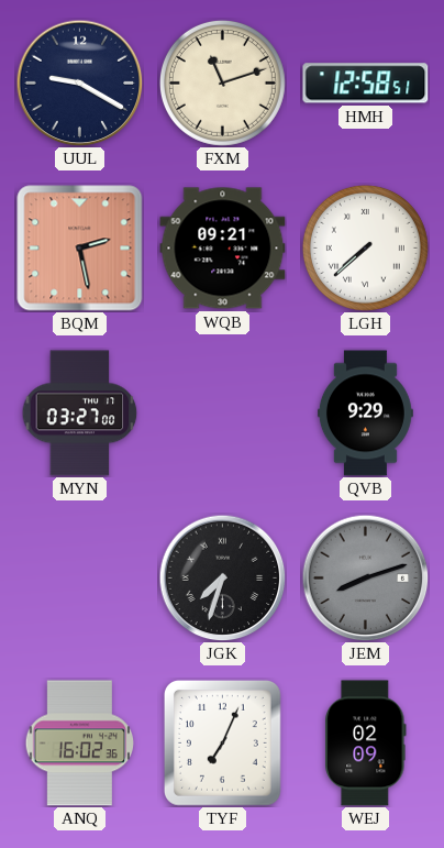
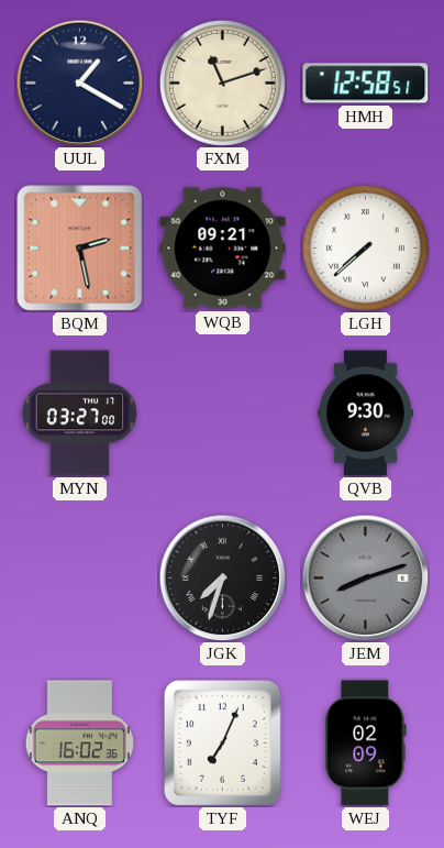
UUL: 9:20 -> 1:20
QVB: 9:29 -> 9:30
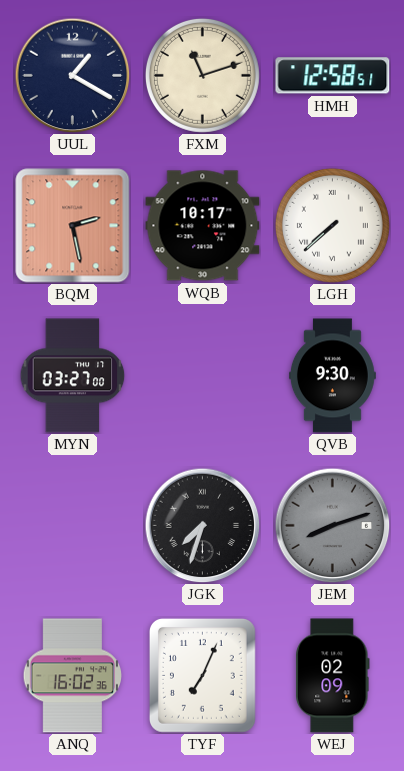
WQB: 09:21 -> 10:17
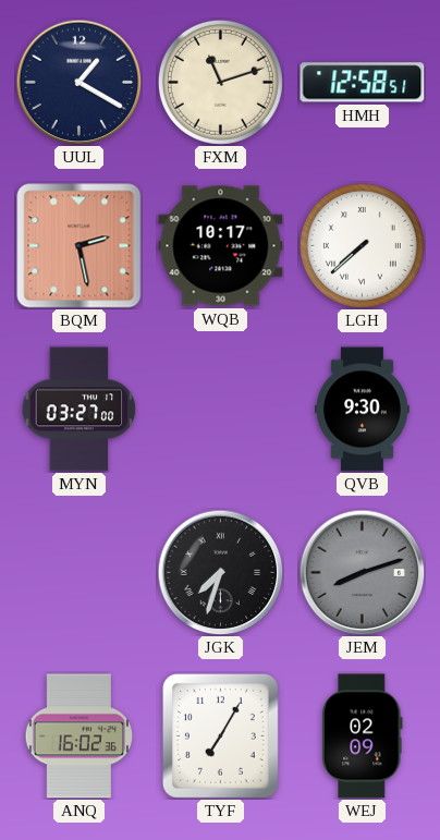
TYF: 7:04 -> 7:05
